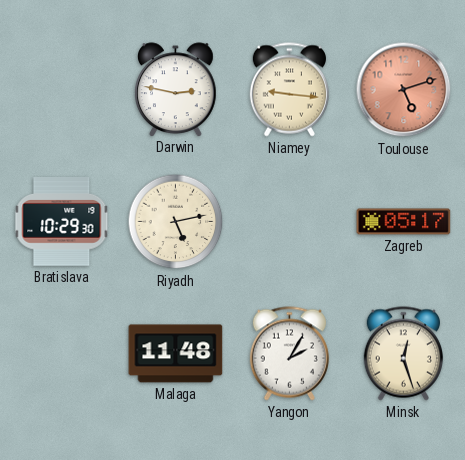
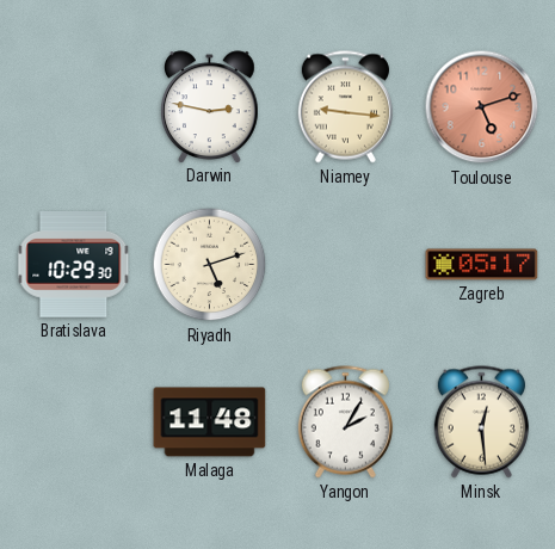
Riyadh: 5:13 -> 5:12
Minsk: 12:27 -> 12:29
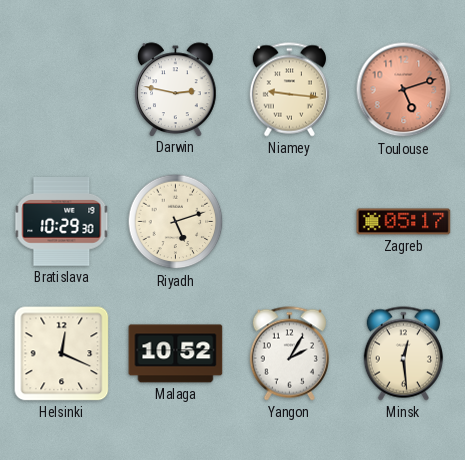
Helsinki: none -> 12:19
Malaga: 11:48 -> 10:52
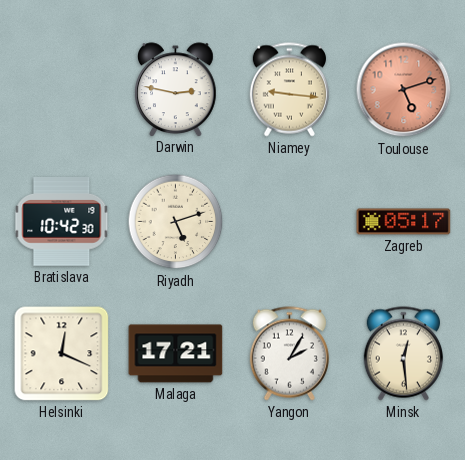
Bratislava: 10:29 -> 10:42
Malaga: 10:52 -> 17:21
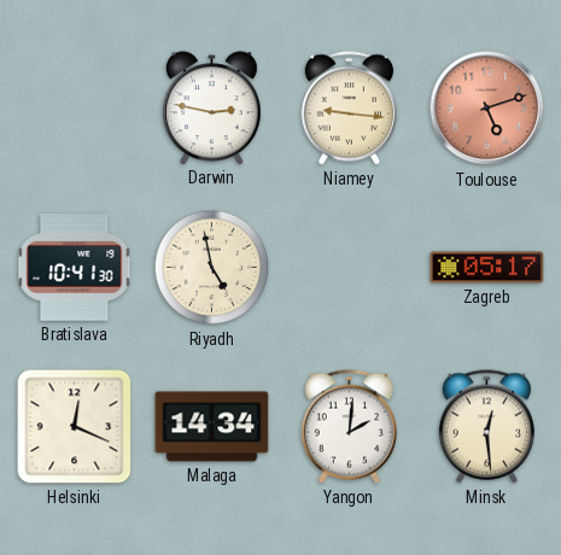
Bratislava: 10:42 -> 10:41
Riyadh: 5:12 -> 4:58
Malaga: 17:21 -> 14:34
Yangon: 2:05 -> 2:01
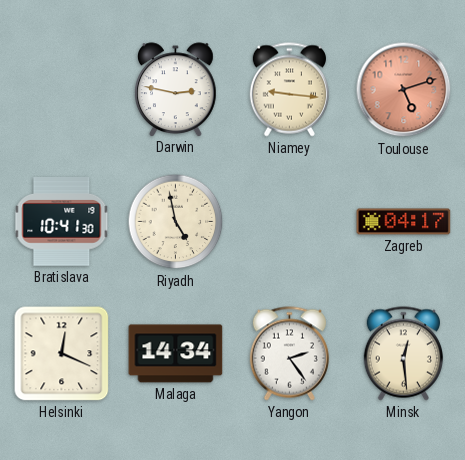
Zagreb: 05:17 -> 04:17
Yangon: 2:01 -> 2:24
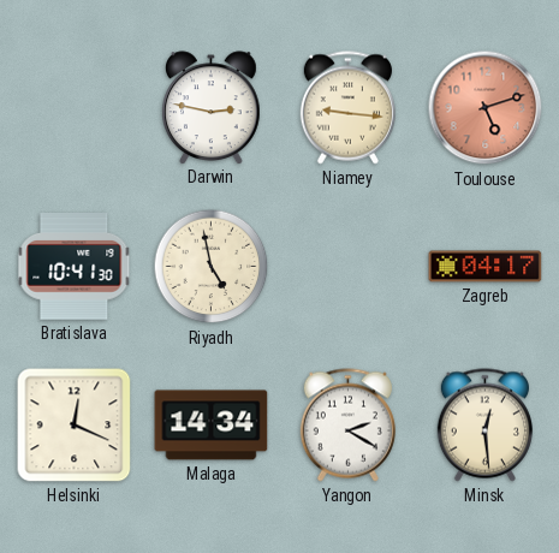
Yangon: 2:24 -> 2:20
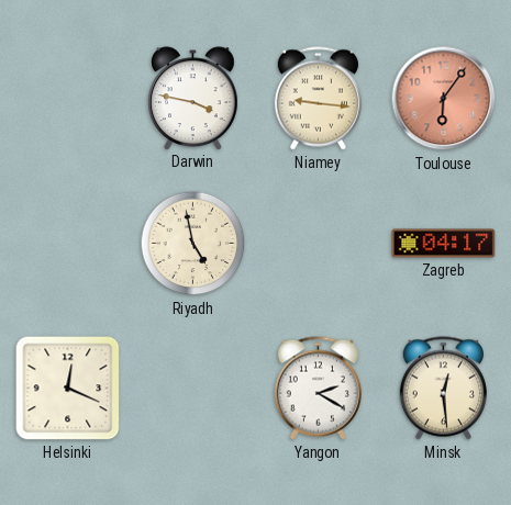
Darwin: 2:47 -> 3:47
Toulouse: 5:12 -> 6:06
Bratislava: 10:41 -> none
Malaga: 14:34 -> none
